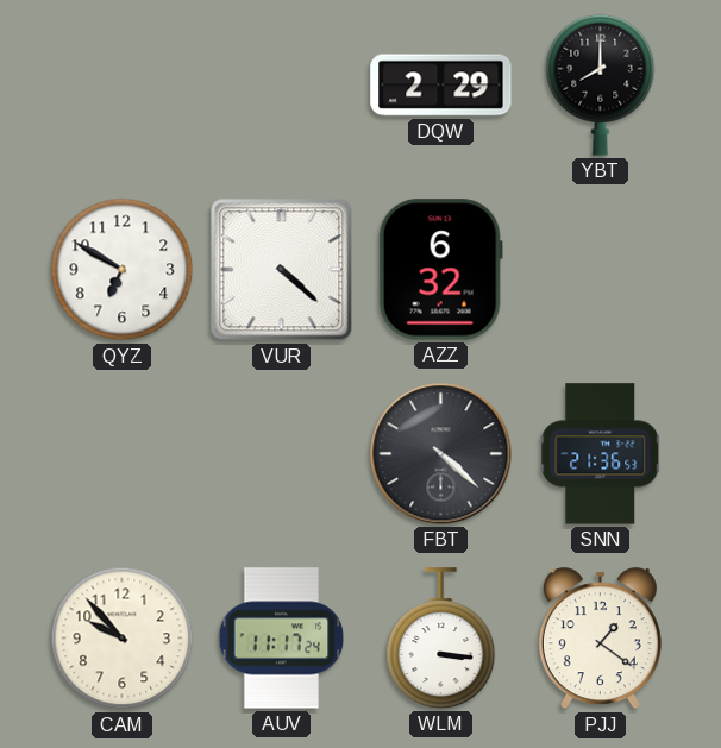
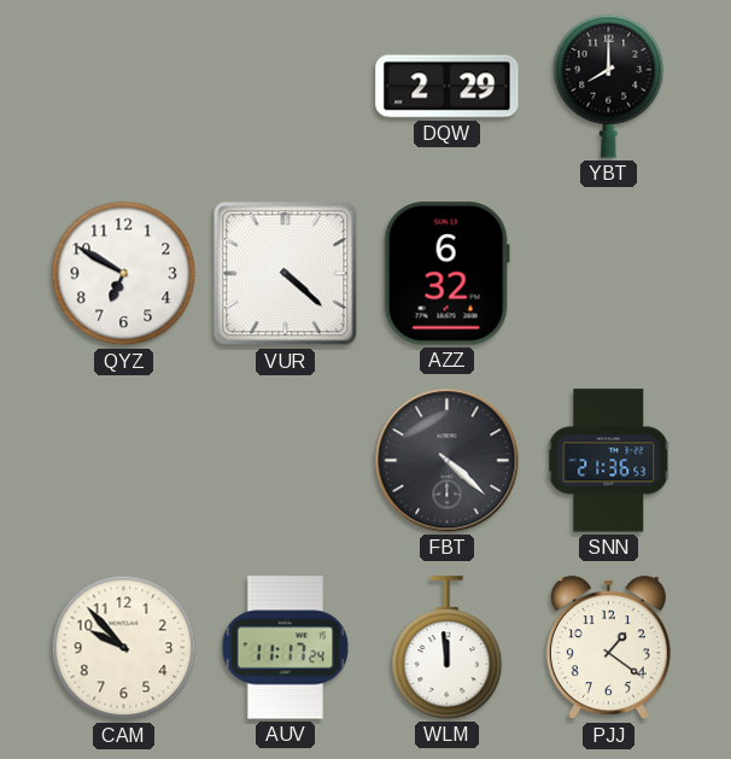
WLM: 3:16 -> 11:59
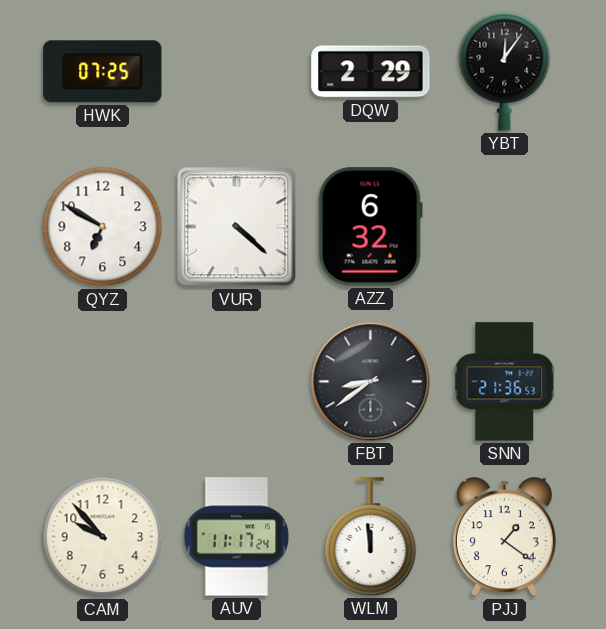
HWK: none -> 07:25
YBT: 8:00 -> 12:06
FBT: 4:22 -> 8:39
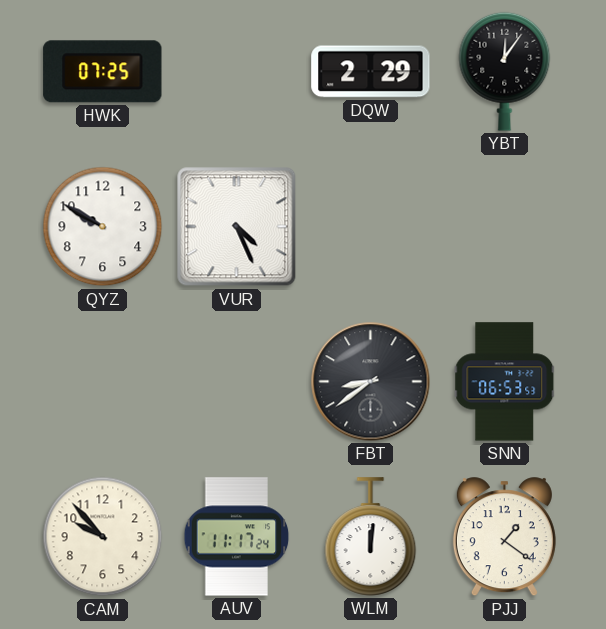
QYZ: 6:50 -> 9:50
VUR: 4:22 -> 4:26
AZZ: 6:32 -> none
SNN: 21:36 -> 06:53
WLM: 11:59 -> 12:01
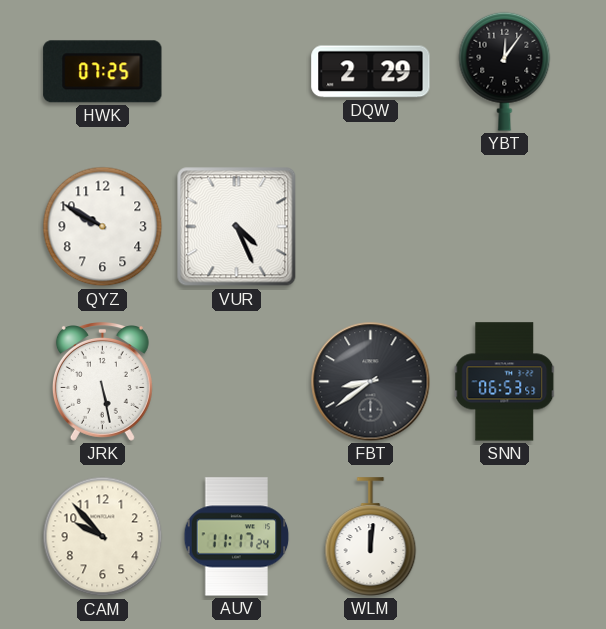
JRK: none -> 5:28
PJJ: 1:21 -> none
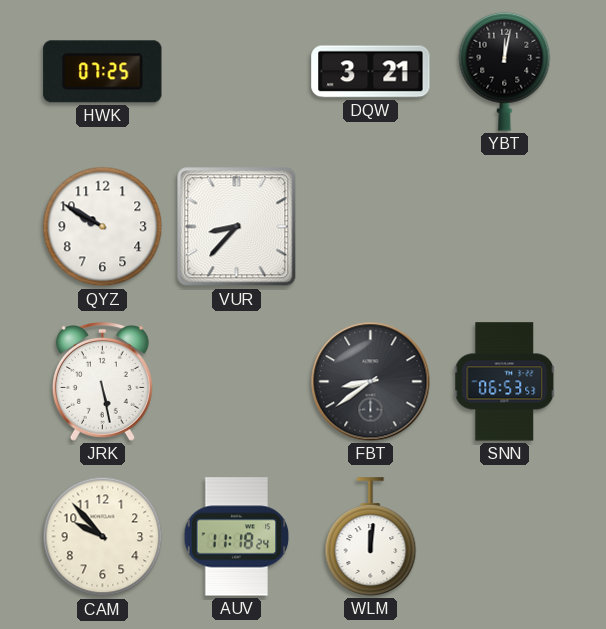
DQW: 2:29 -> 3:21
YBT: 12:06 -> 12:02
VUR: 4:26 -> 8:37
AUV: 11:17 -> 11:18
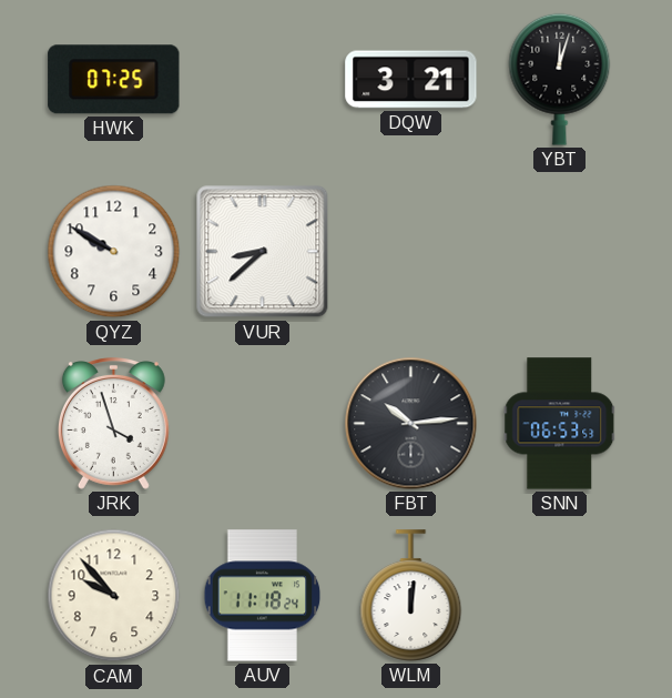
YBT: 12:02 -> 12:03
VUR: 8:37 -> 8:38
JRK: 5:28 -> 3:57
FBT: 8:39 -> 10:14
